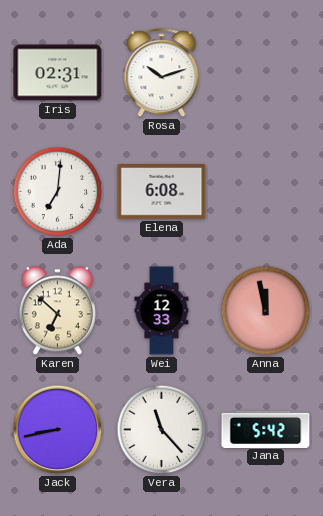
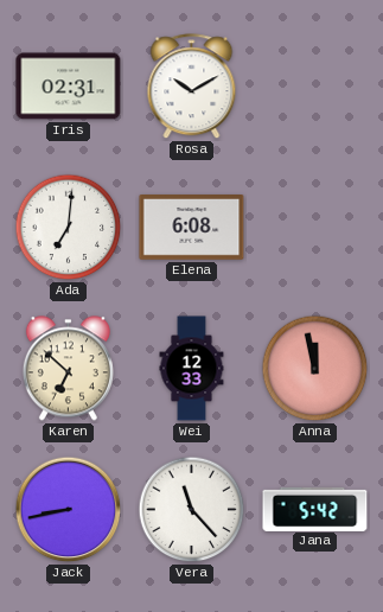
Rosa: 10:12 -> 10:10
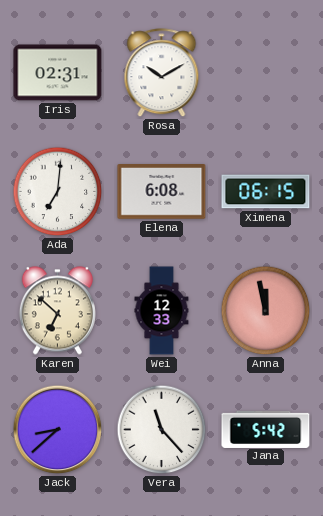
Ximena: none -> 06:15
Jack: 8:43 -> 8:38
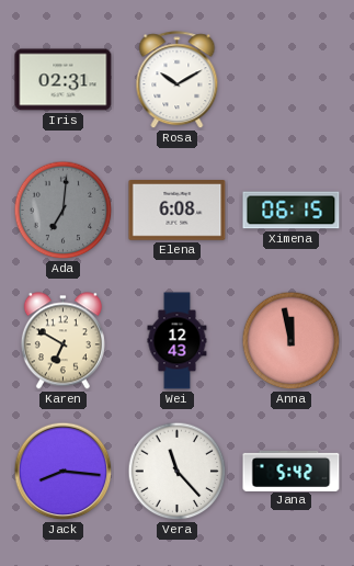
Ada dial: white -> grey
Karen: 6:52 -> 6:50
Wei: 12:33 -> 12:43
Jack: 8:38 -> 8:16
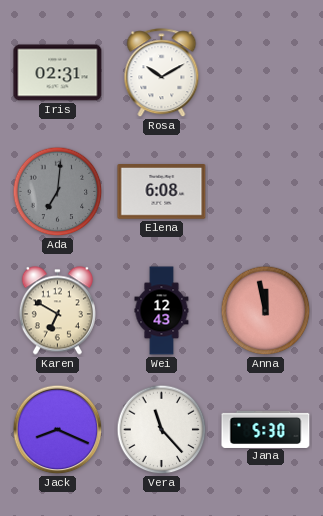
Ximena: 06:15 -> none
Jack: 8:16 -> 8:19
Jana: 5:42 -> 5:30
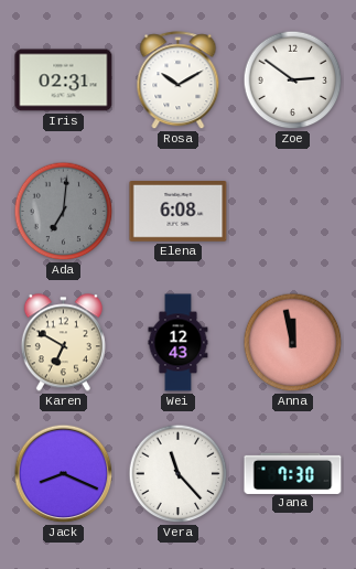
Zoe: none -> 2:51
Jana: 5:30 -> 7:30
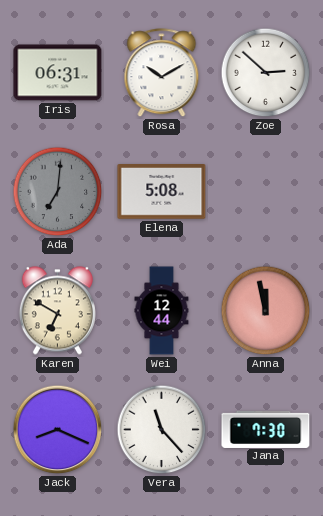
Iris: 02:31 -> 06:31
Zoe: 2:51 -> 2:52
Elena: 6:08 -> 5:08
Wei: 12:43 -> 12:44
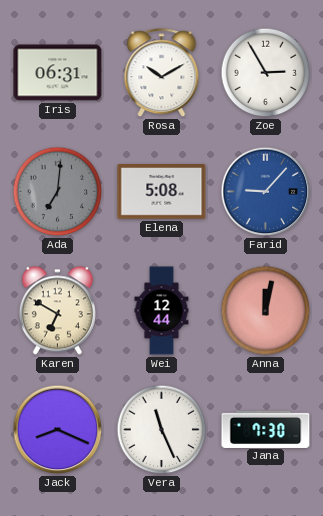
Zoe: 2:52 -> 2:55
Farid: none -> 9:07
Anna: 11:58 -> 12:02
Vera: 11:23 -> 11:26
